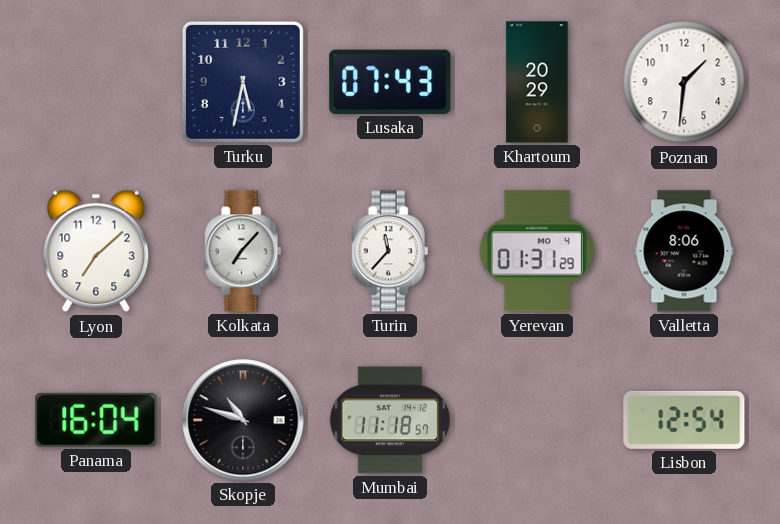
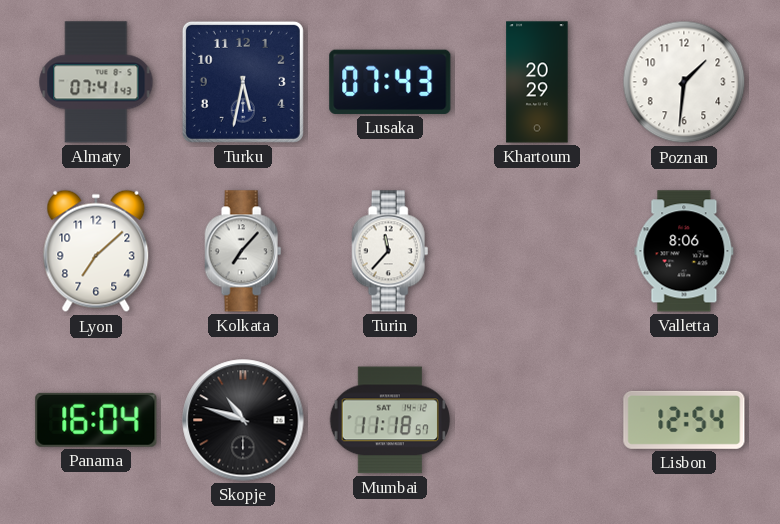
Almaty: none -> 07:41
Yerevan: 01:31 -> none
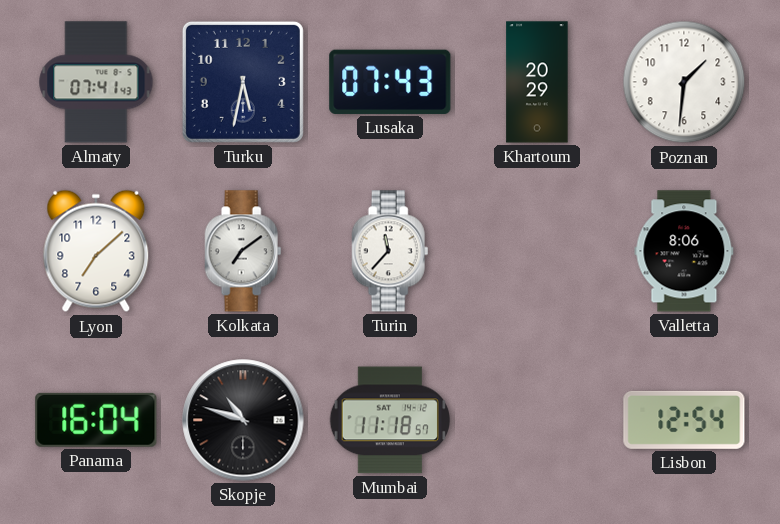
Kolkata: 7:07 -> 7:09
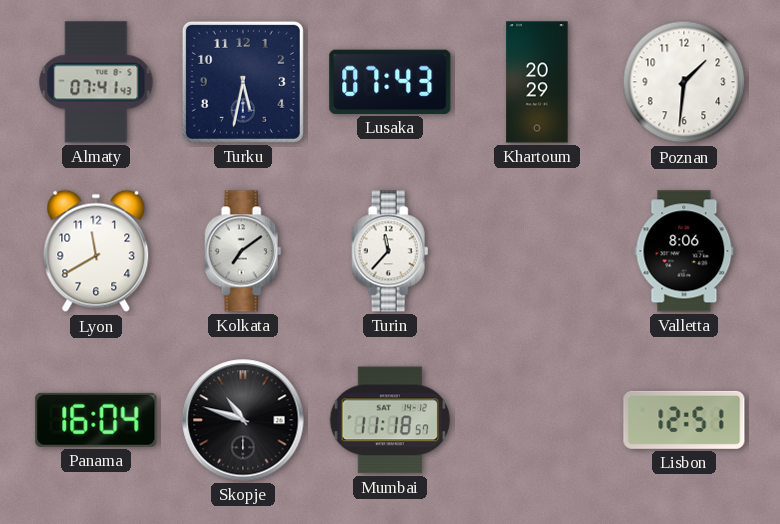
Lyon: 7:08 -> 11:40
Lisbon: 12:54 -> 12:51
